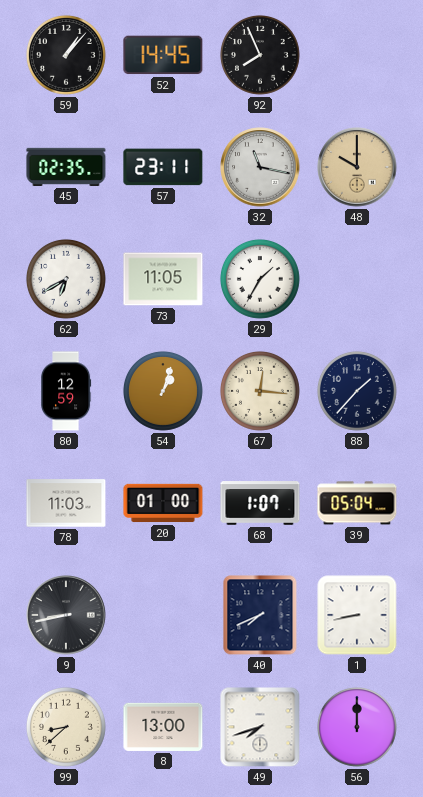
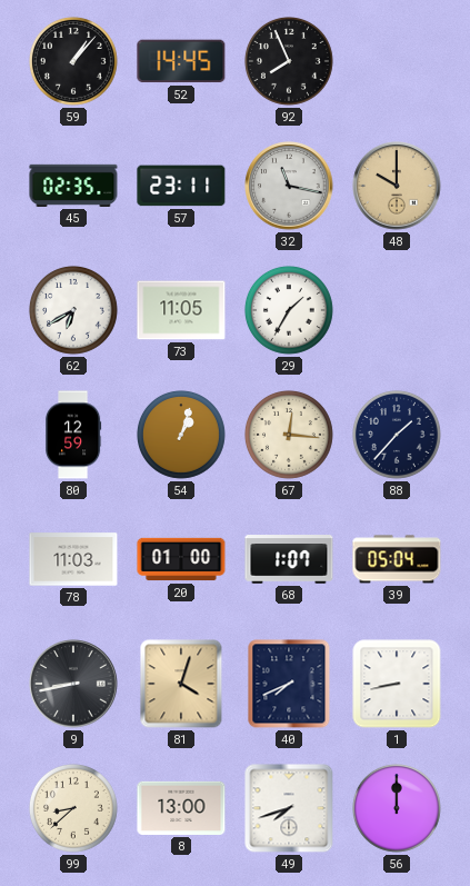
81: none -> 4:03
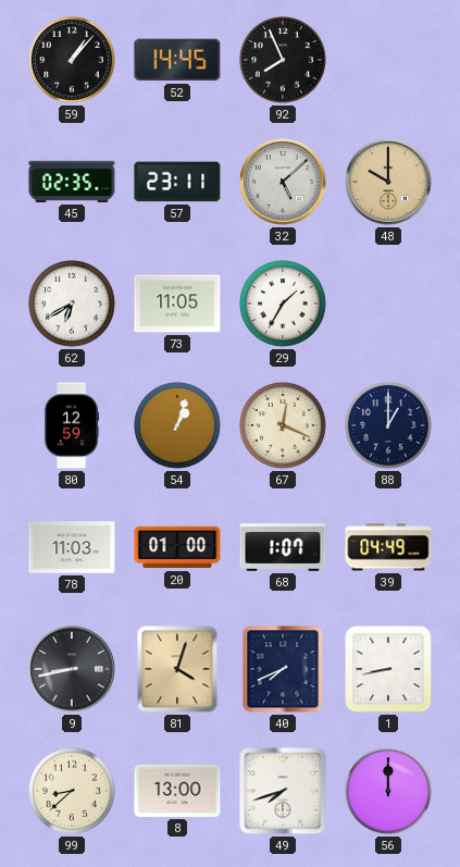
32: 11:17 -> 5:08
67: 12:16 -> 12:19
88: 1:37 -> 1:00
39: 05:04 -> 04:49
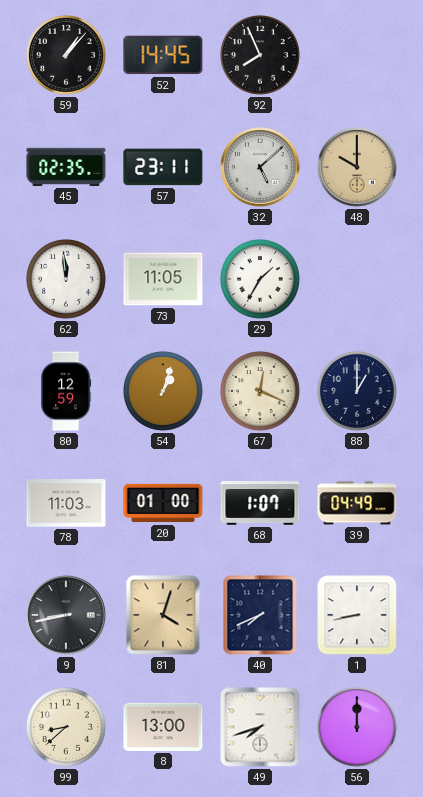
62: 6:40 -> 11:59
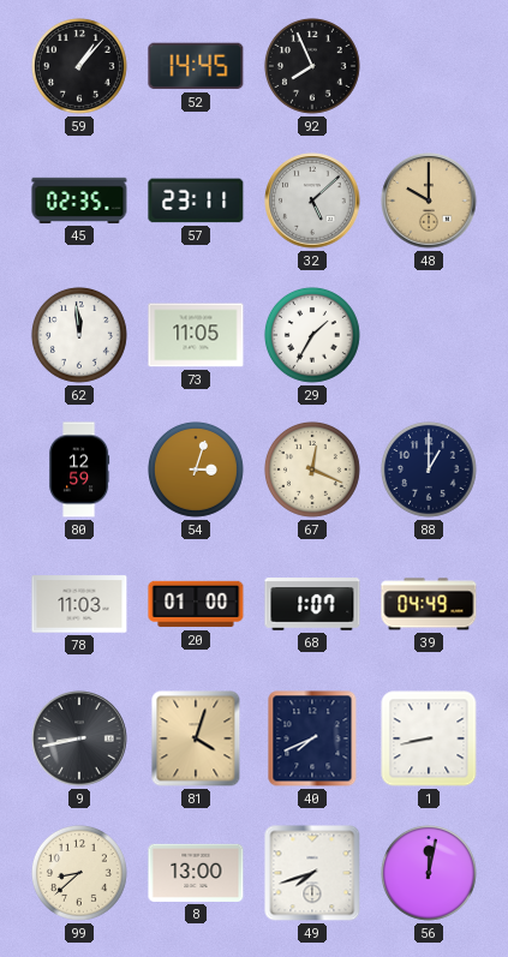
54: 1:03 -> 3:03
56: 12:00 -> 12:02
